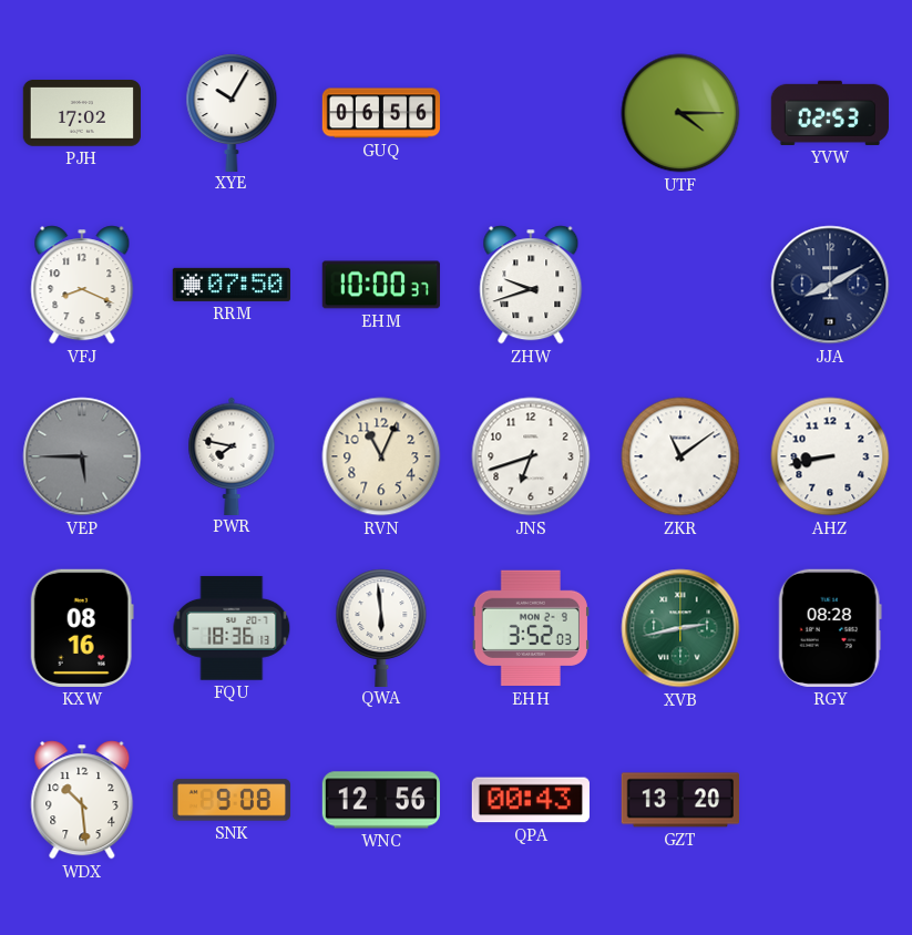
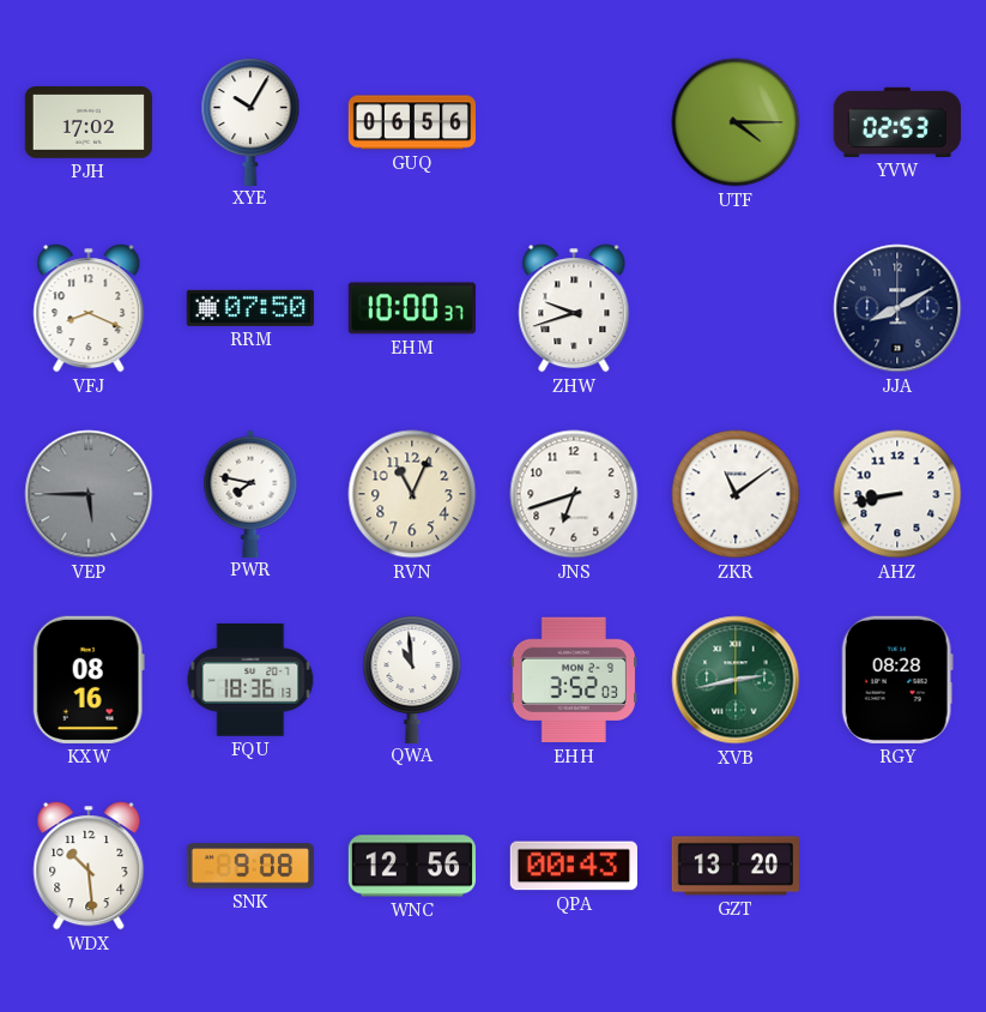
QWA: 5:59 -> 10:59
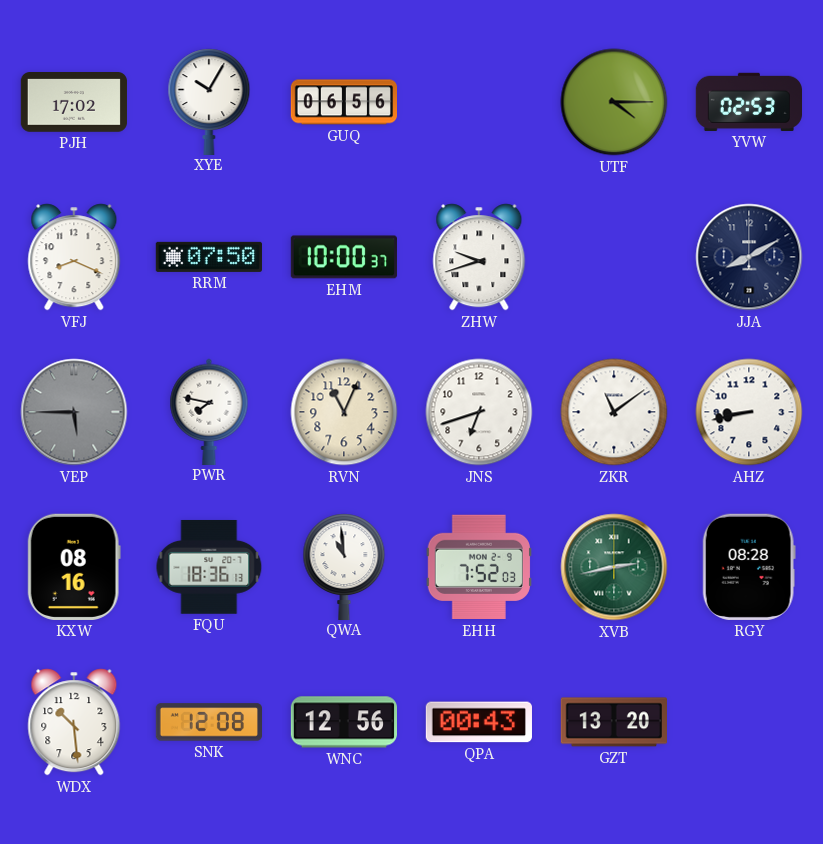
EHH: 3:52 -> 7:52
SNK: 9:08 -> 12:08
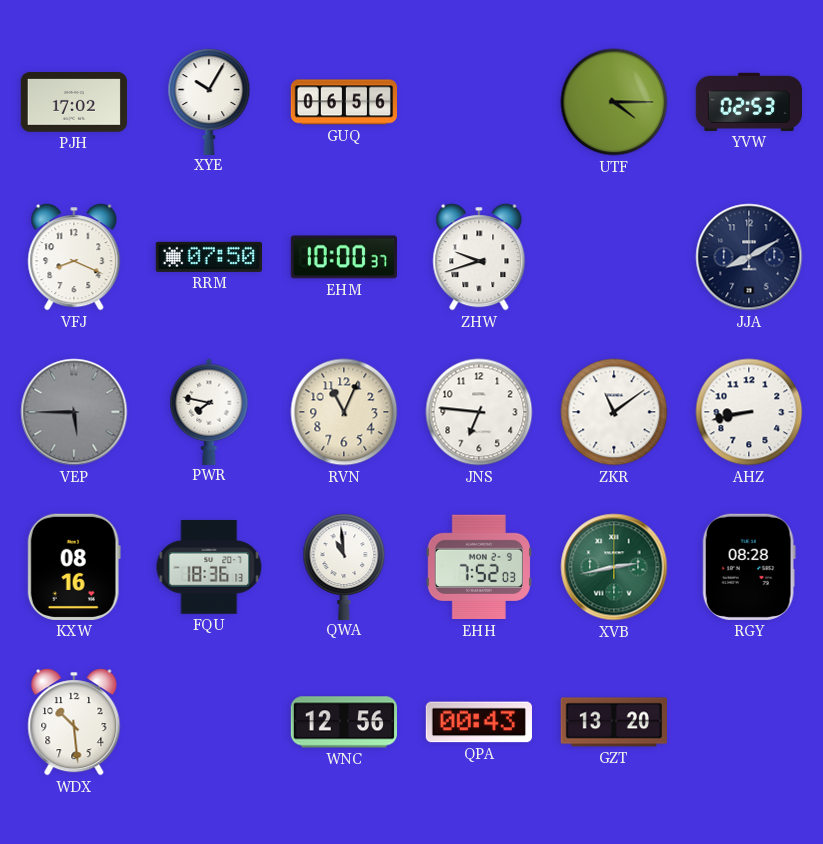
JNS: 6:42 -> 6:46
SNK: 12:08 -> none
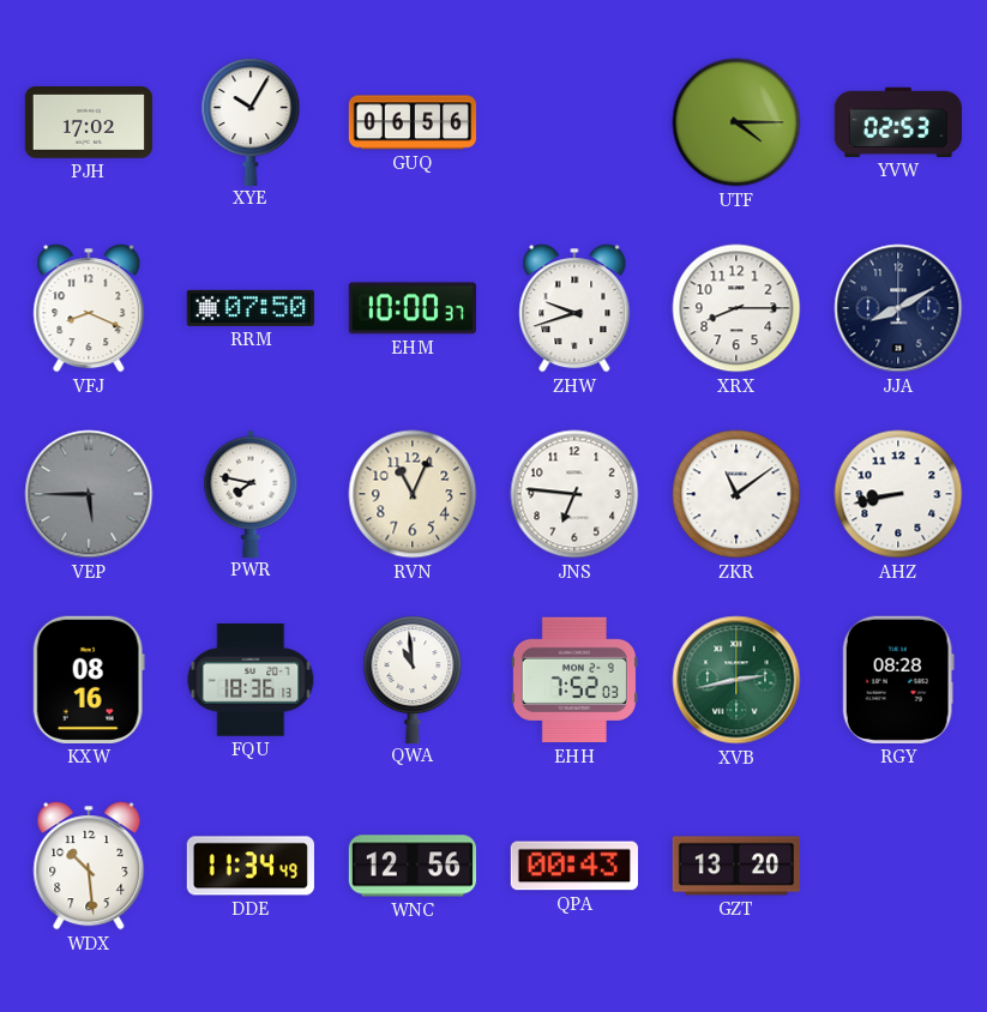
XRX: none -> 8:15
DDE: none -> 11:34
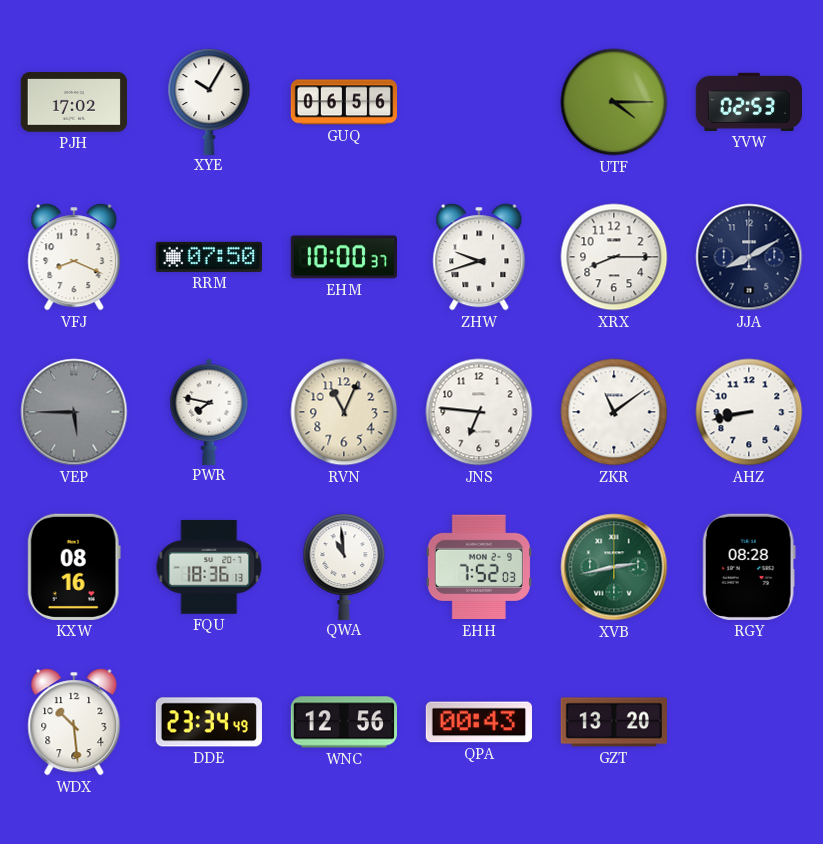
DDE: 11:34 -> 23:34
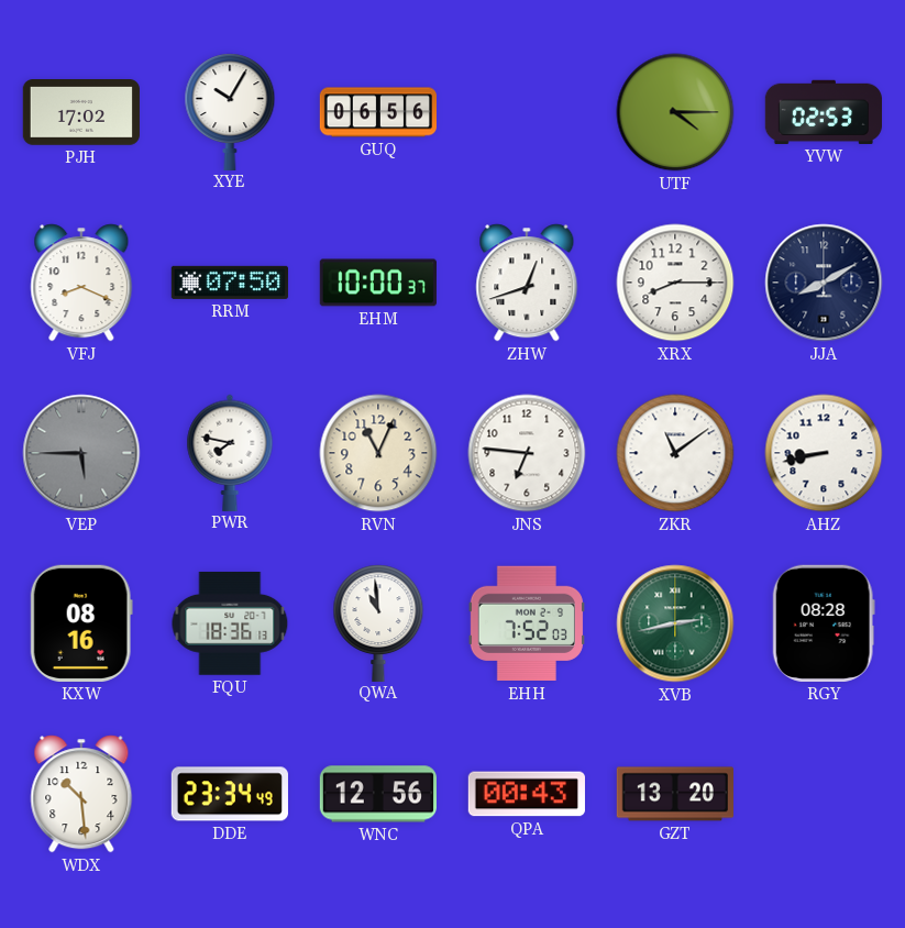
ZHW: 9:42 -> 12:42
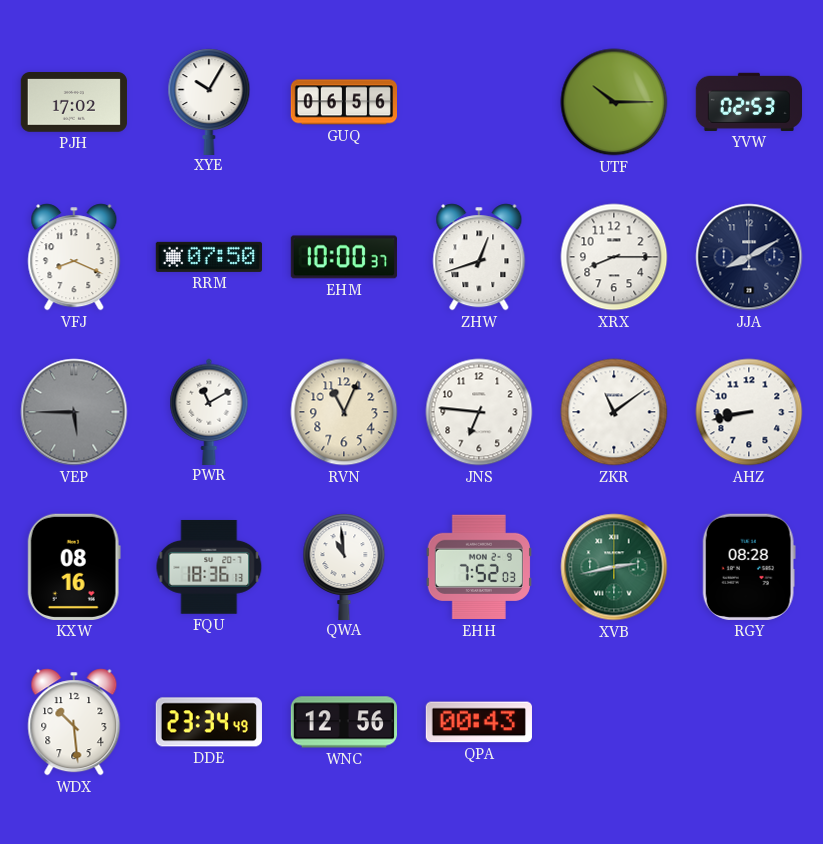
UTF: 4:15 -> 10:15
PWR: 7:47 -> 11:10
GZT: 13:20 -> none
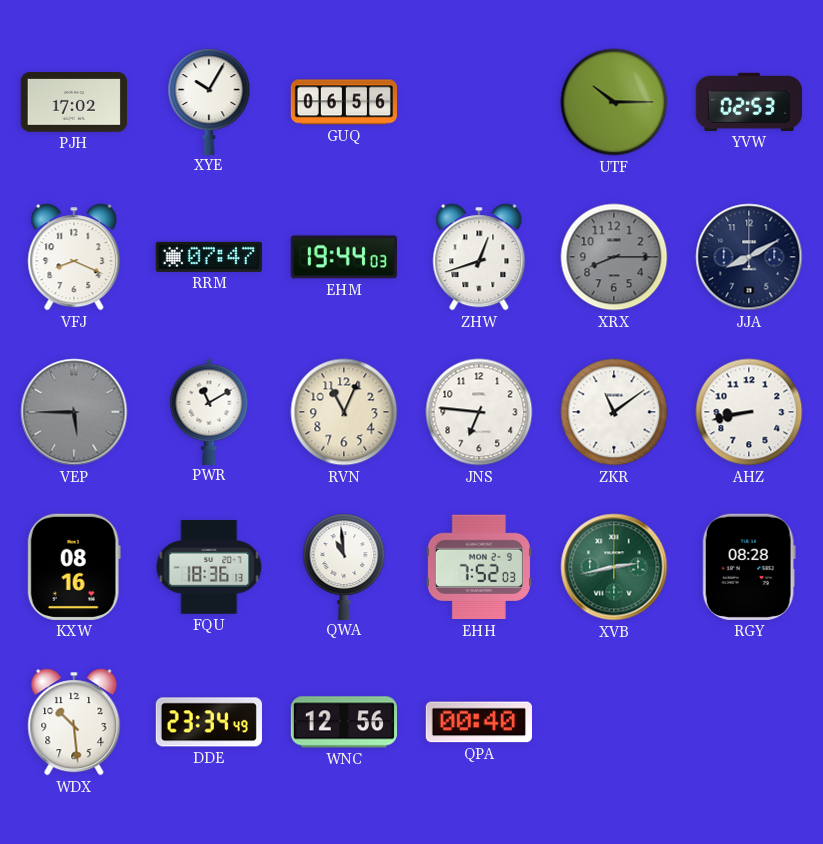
RRM: 07:50 -> 07:47
EHM: 10:00 -> 19:44
XRX dial: white -> grey
QPA: 00:43 -> 00:40
